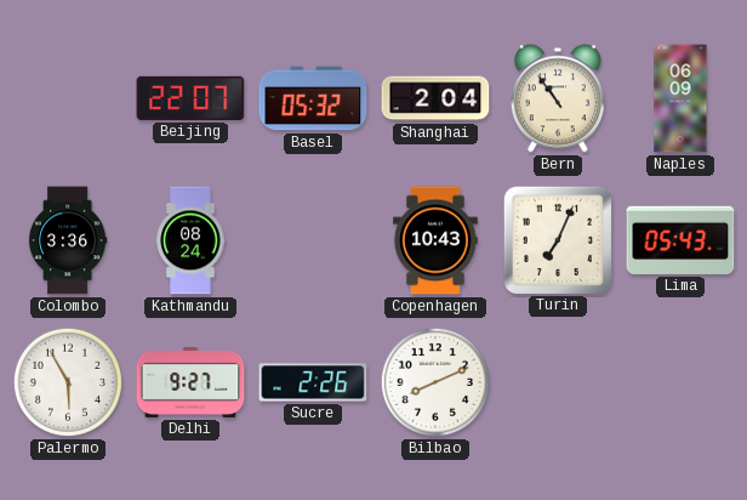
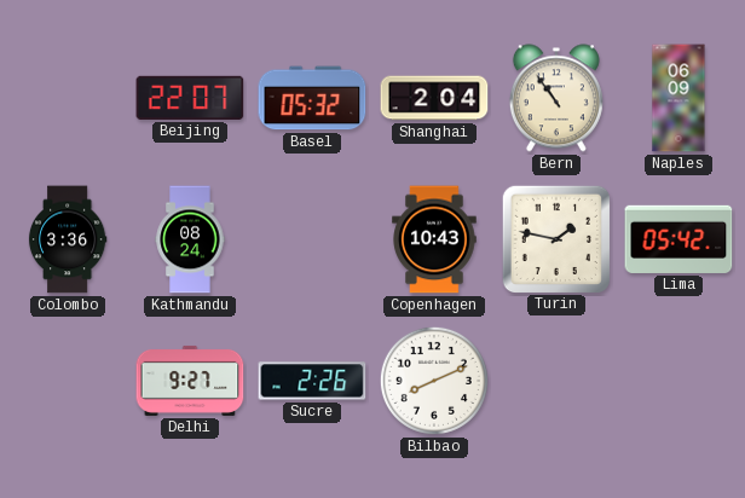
Turin: 7:04 -> 1:47
Lima: 05:43 -> 05:42
Palermo: 5:55 -> none
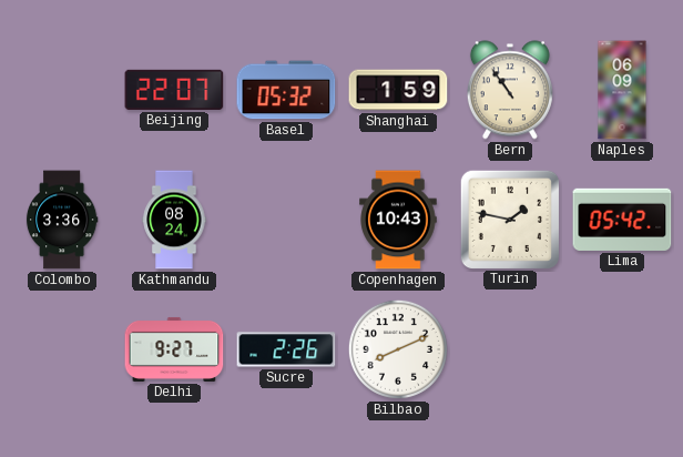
Shanghai: 2:04 -> 1:59
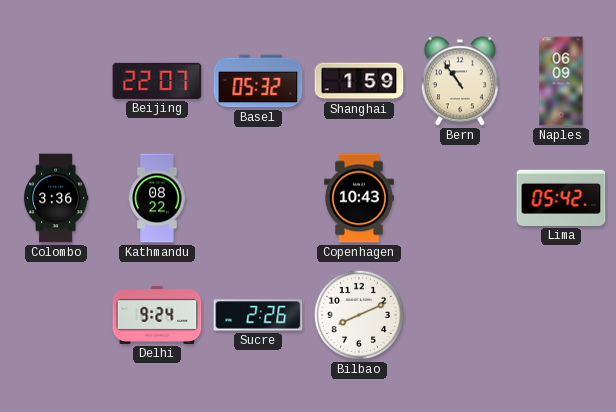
Kathmandu: 08:24 -> 08:22
Turin: 1:47 -> none
Delhi: 9:27 -> 9:24
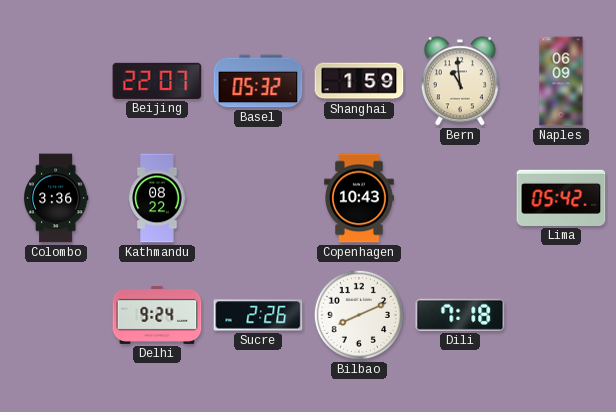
Bern: 10:54 -> 10:59
Dili: none -> 7:18
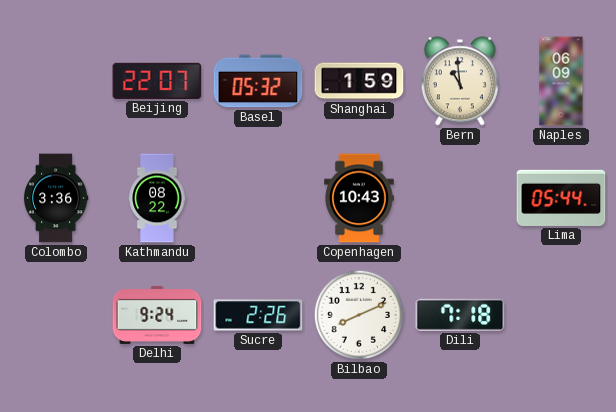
Lima: 05:42 -> 05:44
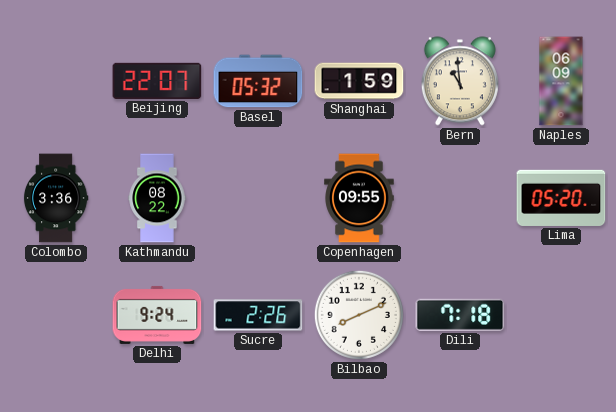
Copenhagen: 10:43 -> 09:55
Lima: 05:44 -> 05:20
